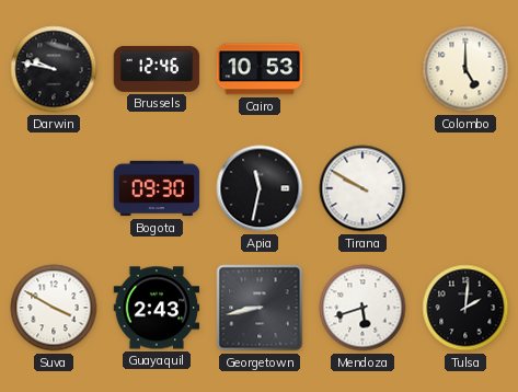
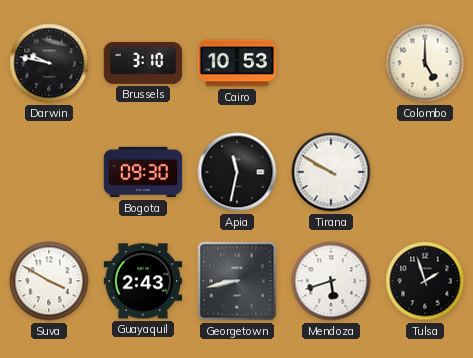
Brussels: 12:46 -> 3:10
Tulsa: 2:01 -> 1:57
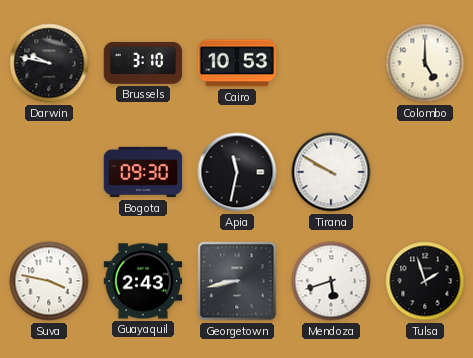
Suva: 3:50 -> 3:47
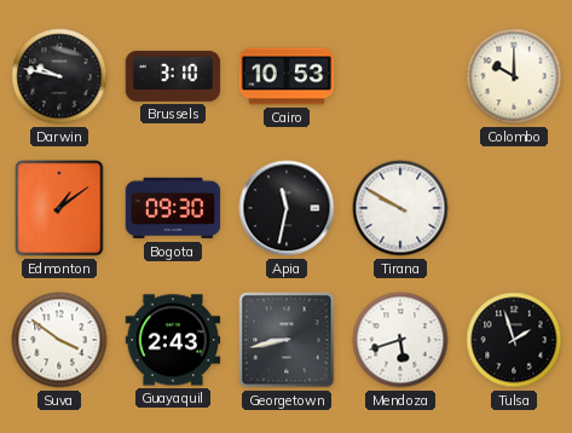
Colombo: 5:00 -> 10:00
Edmonton: none -> 1:09
Suva: 3:47 -> 3:51
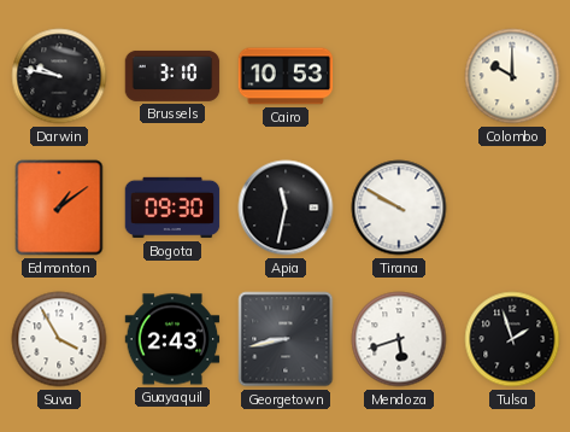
Suva: 3:51 -> 3:55
